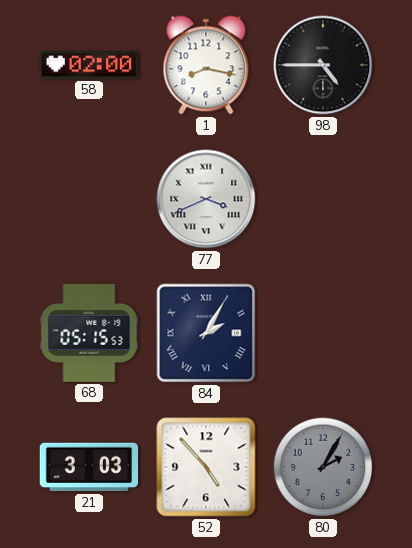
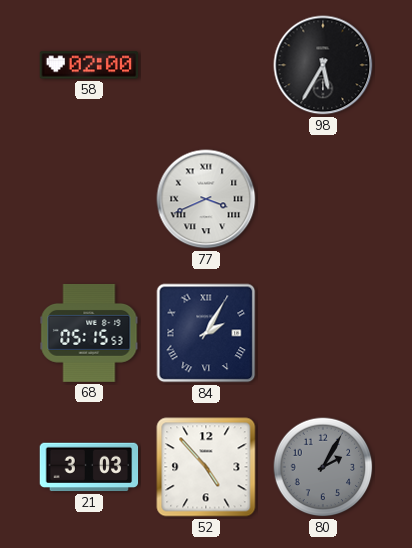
1: 8:17 -> none
98: 4:45 -> 5:35
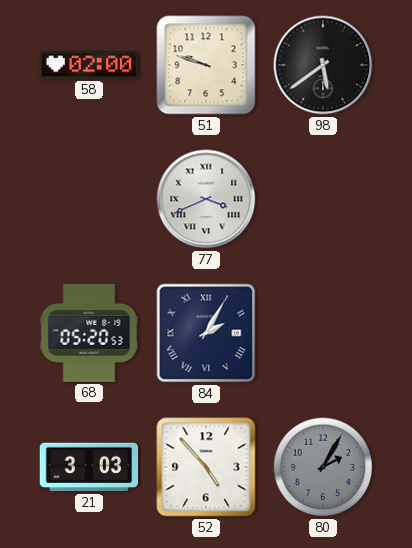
51: none -> 9:48
98: 5:35 -> 5:39
68: 05:15 -> 05:20
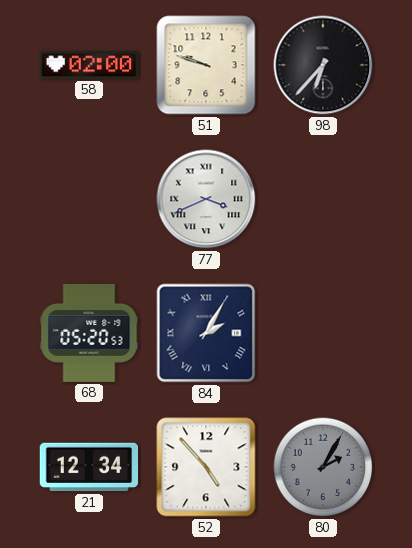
98: 5:39 -> 6:37
21: 3:03 -> 12:34
